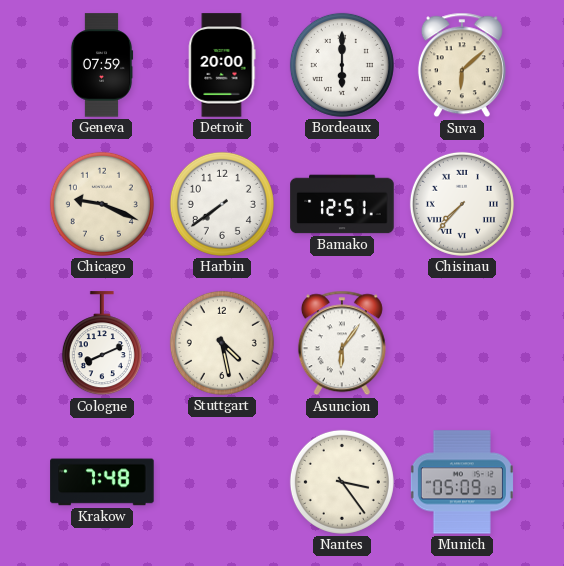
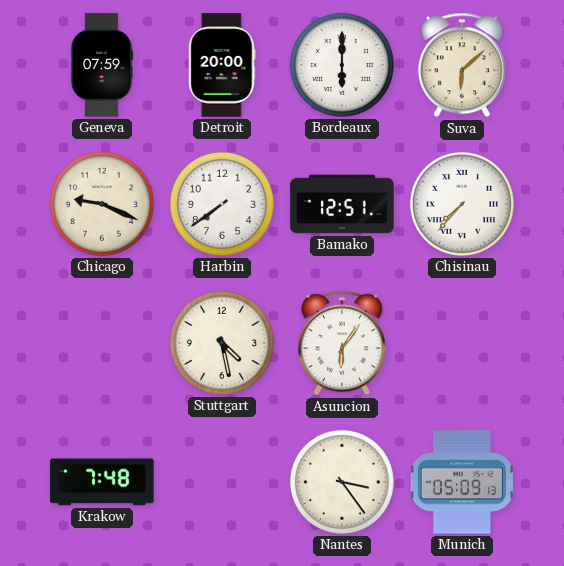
Cologne: 8:11 -> none
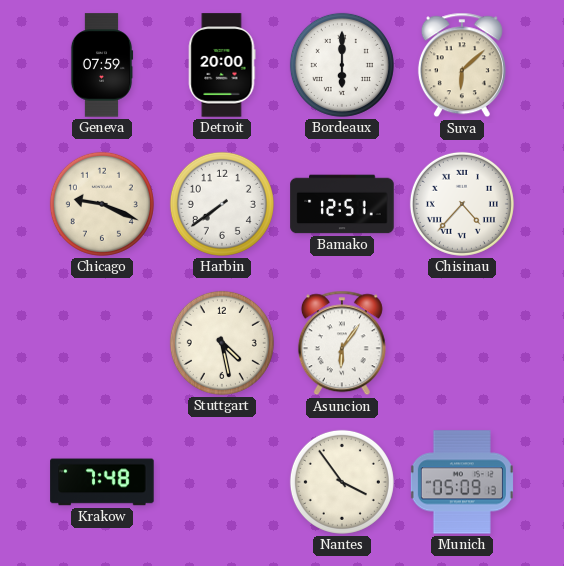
Chisinau: 7:37 -> 4:37
Nantes: 3:24 -> 3:54
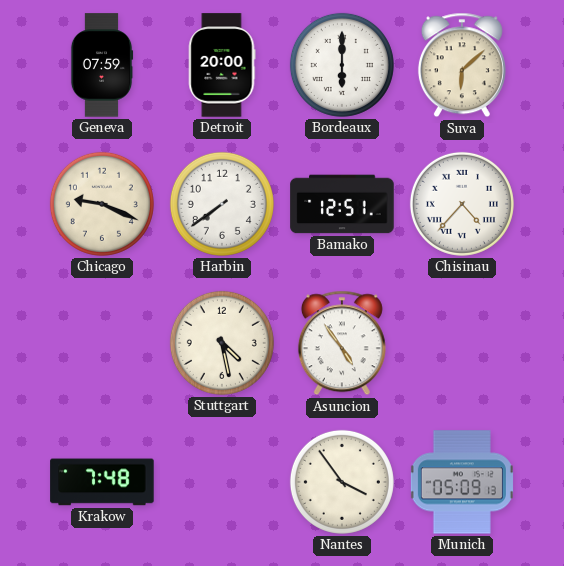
Asuncion: 6:06 -> 4:54
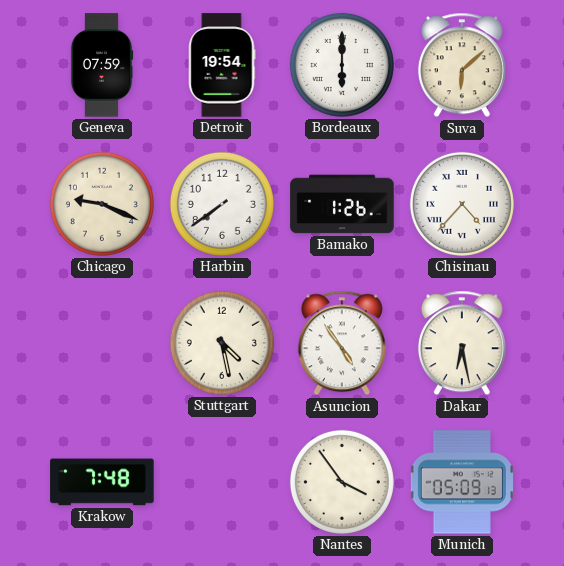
Detroit: 20:00 -> 19:54
Bamako: 12:51 -> 1:26
Dakar: none -> 6:28
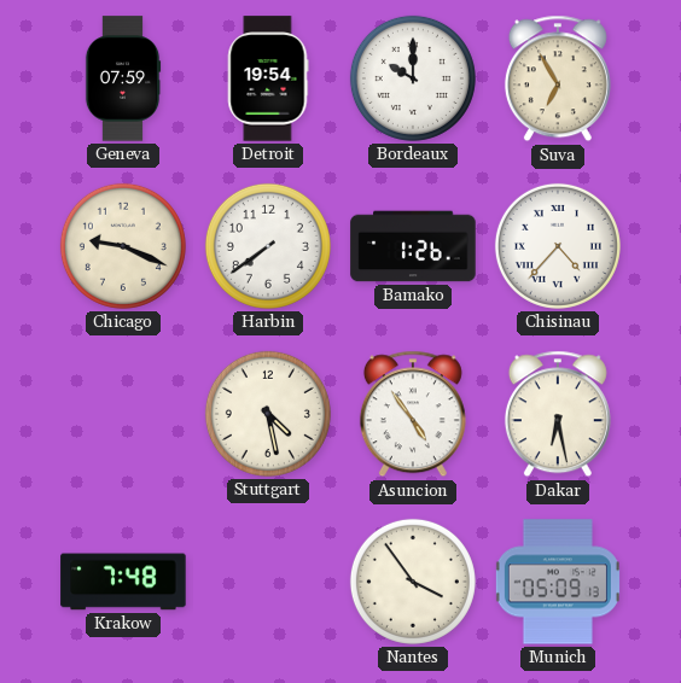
Bordeaux: 6:00 -> 10:00
Suva: 6:08 -> 6:55
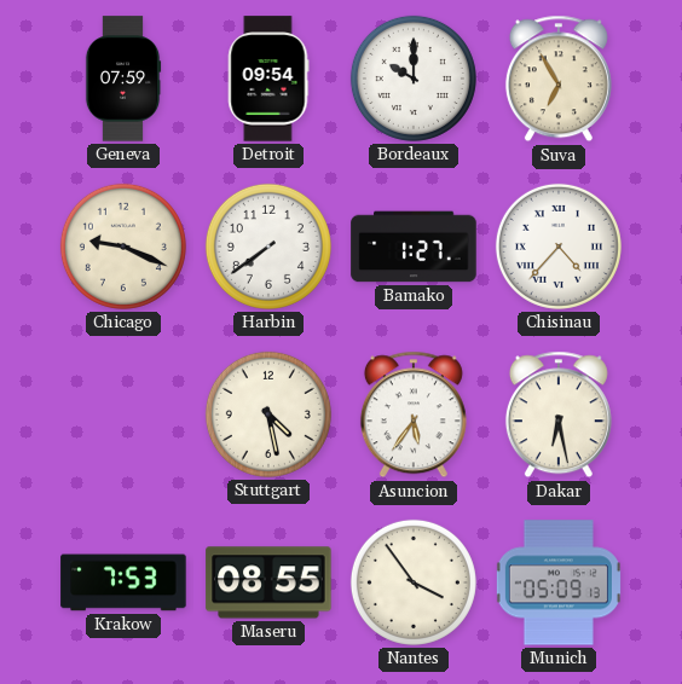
Detroit: 19:54 -> 09:54
Bamako: 1:26 -> 1:27
Asuncion: 4:54 -> 5:36
Krakow: 7:48 -> 7:53
Maseru: none -> 08:55
